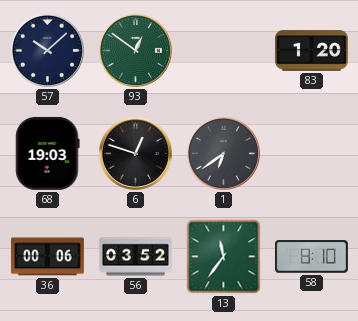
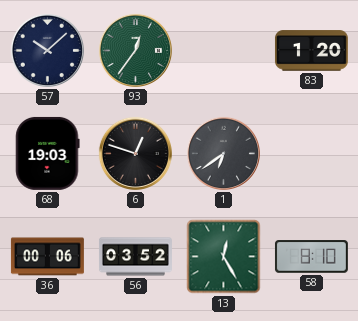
93: 12:51 -> 12:36
13: 11:36 -> 12:25
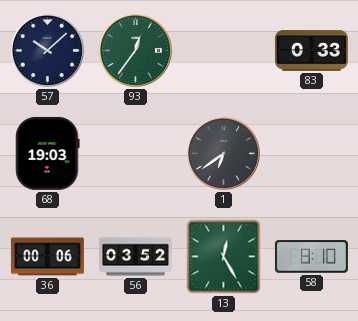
83: 1:20 -> 0:33
6: 12:48 -> none
